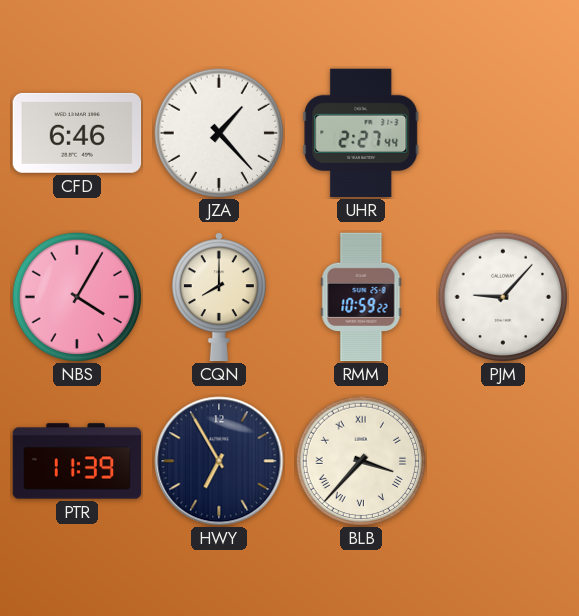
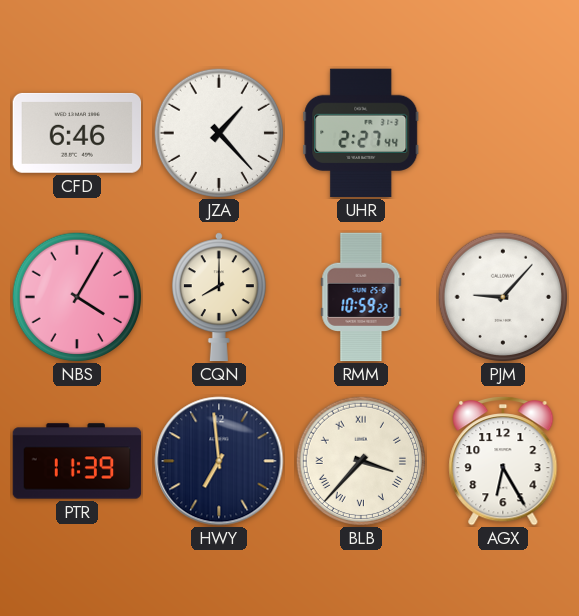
HWY: 6:55 -> 6:59
AGX: none -> 6:25
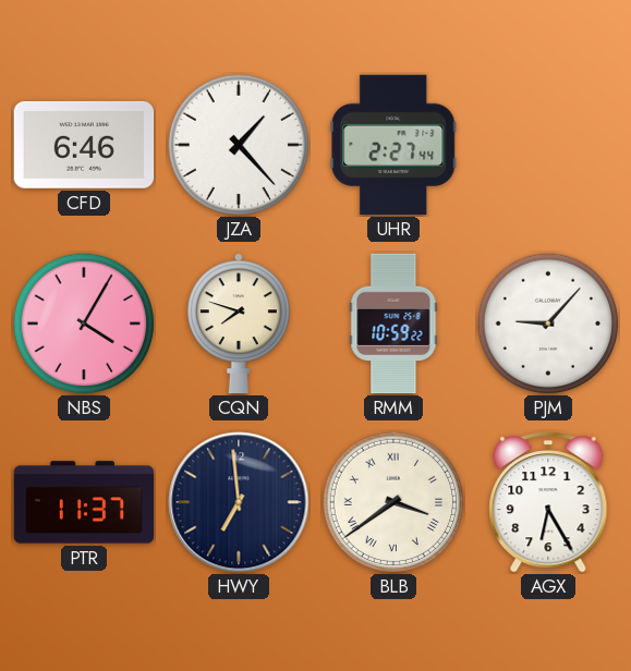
CQN: 8:00 -> 7:48
PTR: 11:39 -> 11:37
BLB: 3:37 -> 3:39
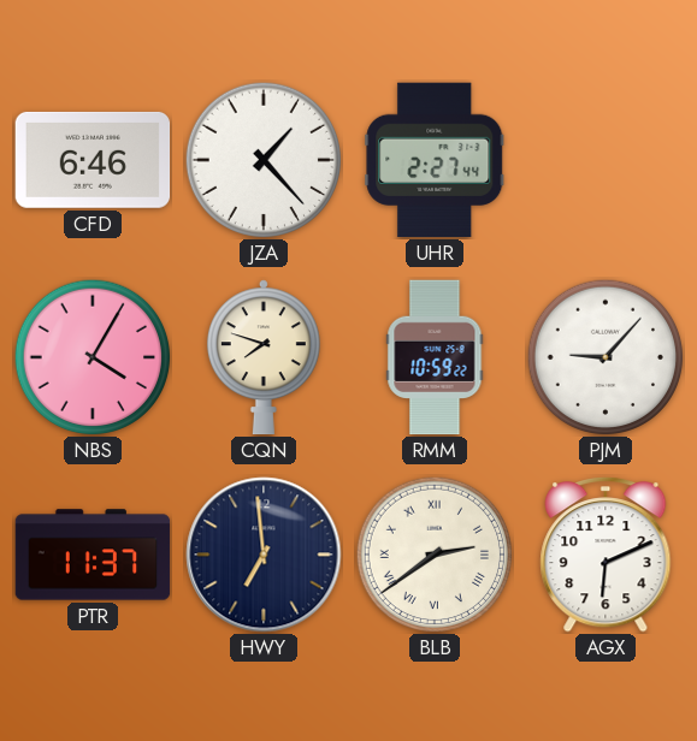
BLB: 3:39 -> 2:39
AGX: 6:25 -> 6:11
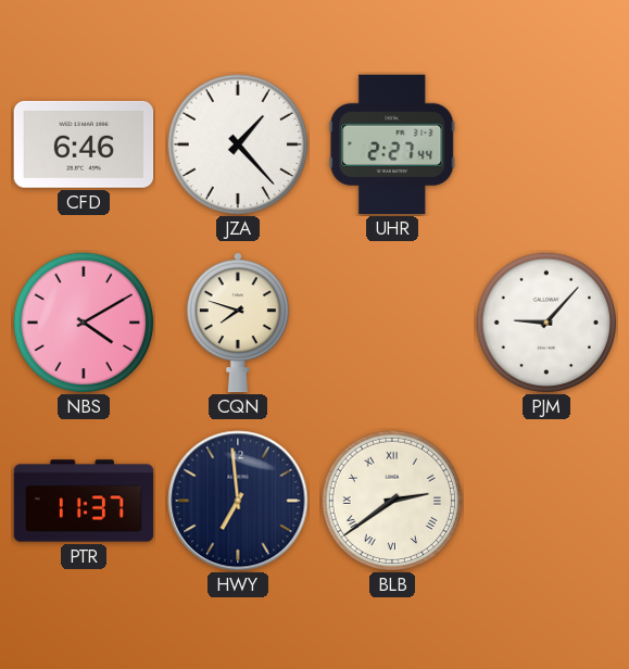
NBS: 4:05 -> 4:10
RMM: 10:59 -> none
AGX: 6:11 -> none
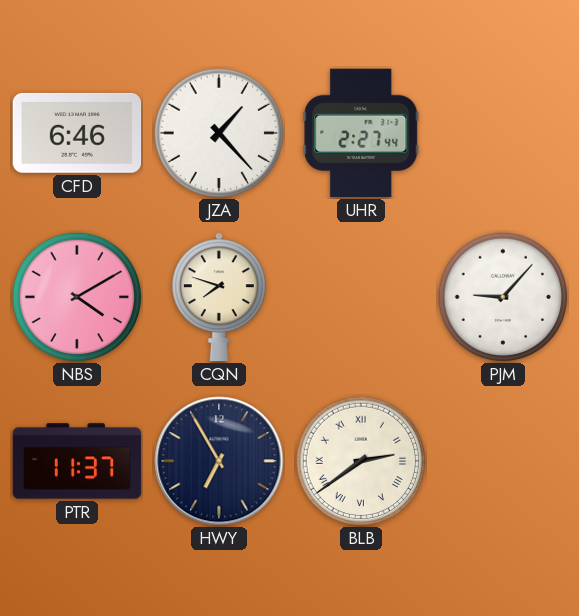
HWY: 6:59 -> 6:55
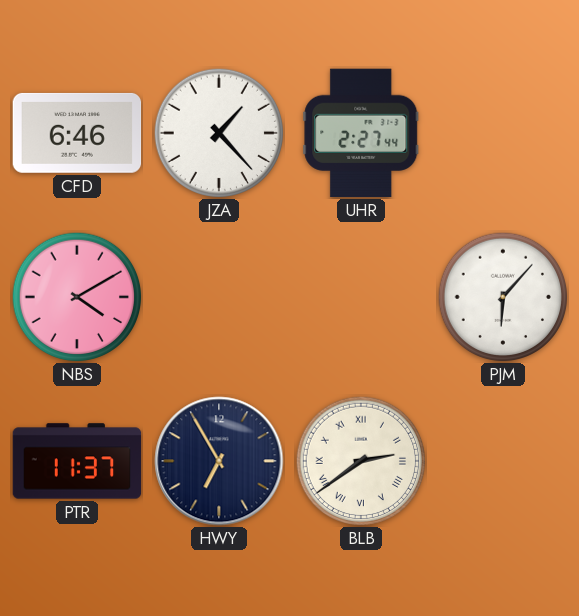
CQN: 7:48 -> none
PJM: 9:07 -> 6:07
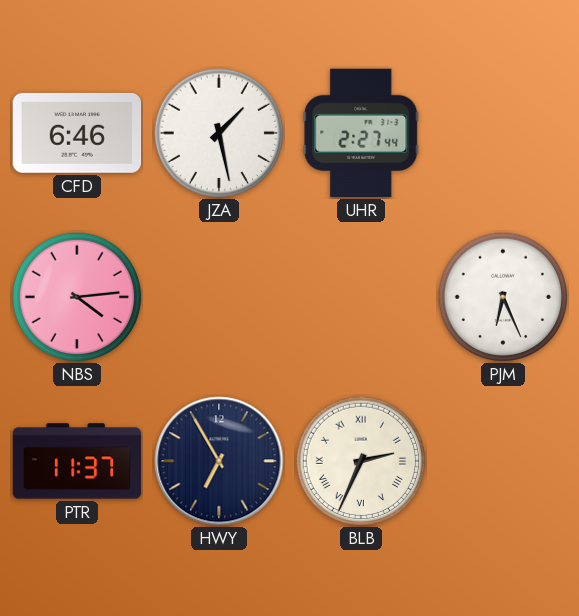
JZA: 1:23 -> 1:28
NBS: 4:10 -> 4:14
PJM: 6:07 -> 6:26
BLB: 2:39 -> 2:34
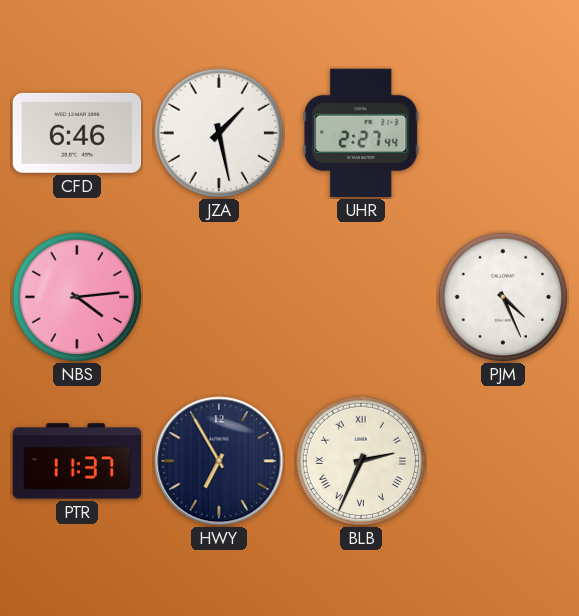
PJM: 6:26 -> 4:26
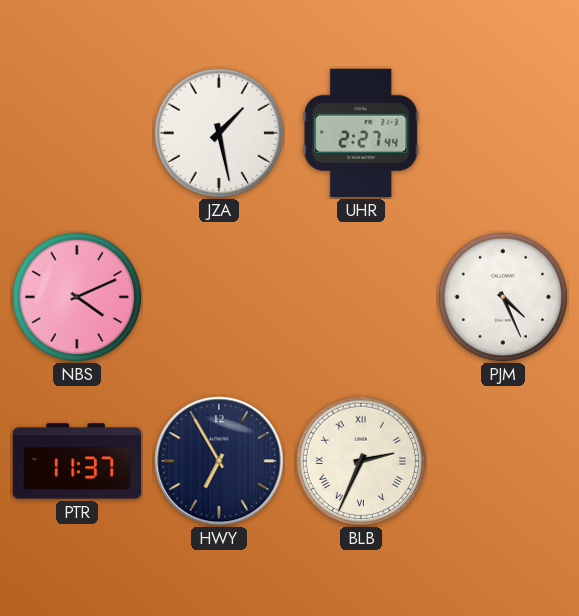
CFD: 6:46 -> none
NBS: 4:14 -> 4:11
